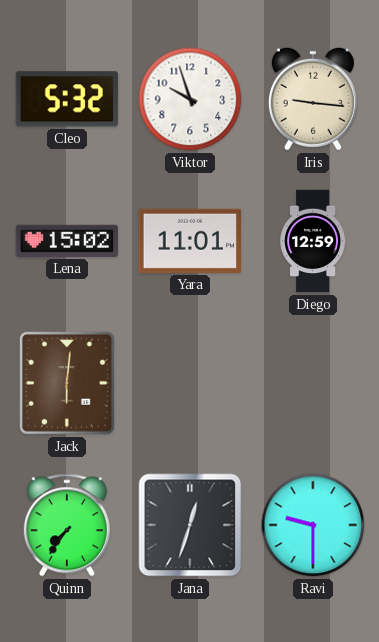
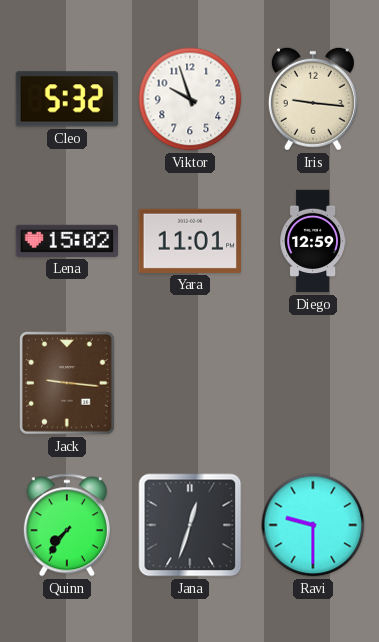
Jack: 6:01 -> 9:16
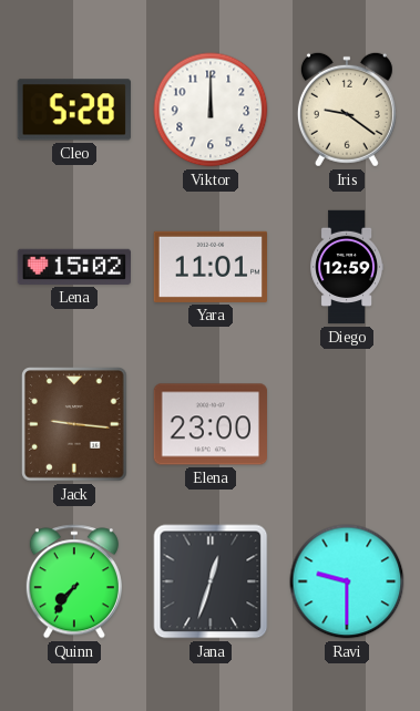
Cleo: 5:32 -> 5:28
Viktor: 9:57 -> 12:00
Iris: 9:16 -> 9:21
Elena: none -> 23:00
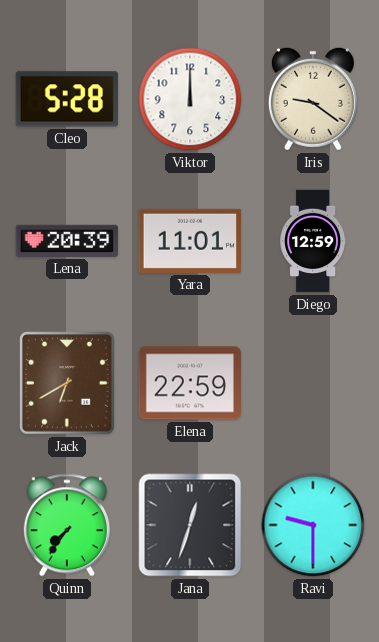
Lena: 15:02 -> 20:39
Jack: 9:16 -> 6:40
Elena: 23:00 -> 22:59
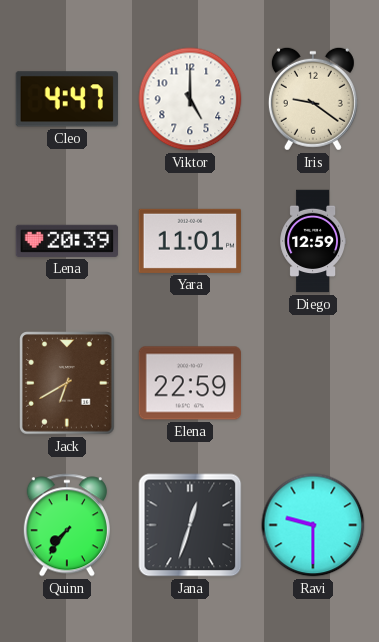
Cleo: 5:28 -> 4:47
Viktor: 12:00 -> 5:00
